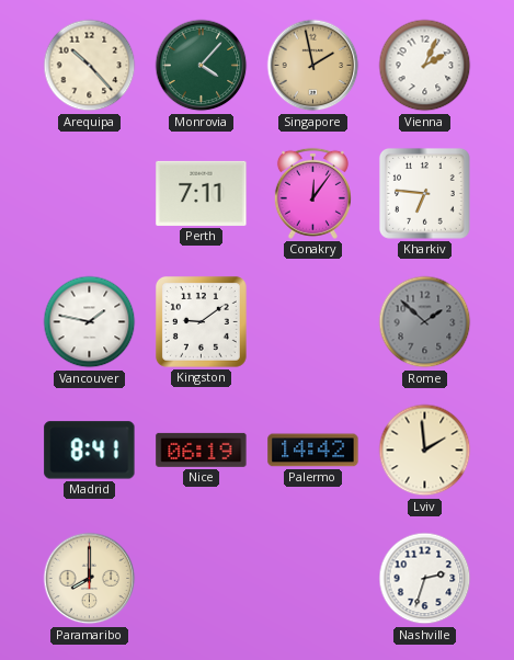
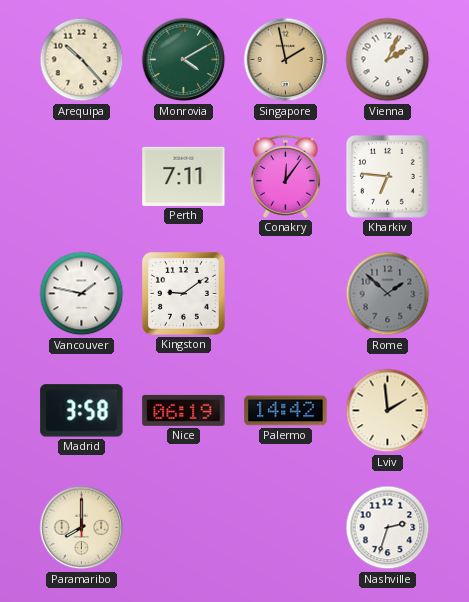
Monrovia: 4:07 -> 4:10
Madrid: 8:41 -> 3:58
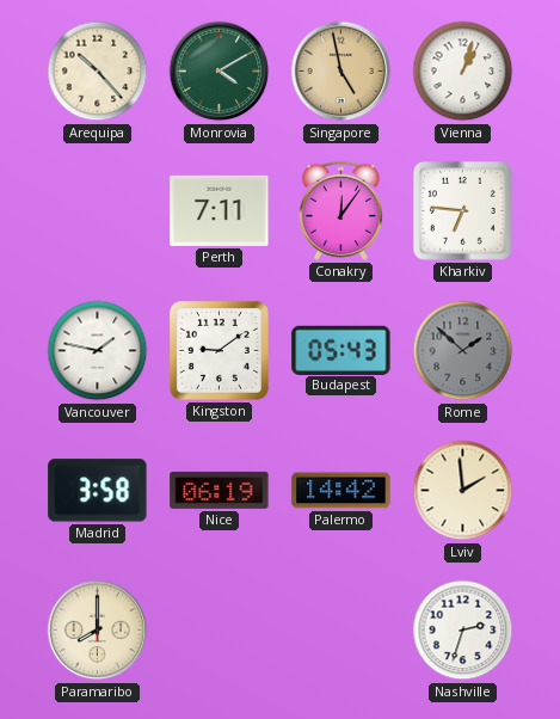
Singapore: 1:58 -> 4:58
Vienna: 2:04 -> 1:03
Budapest: none -> 05:43
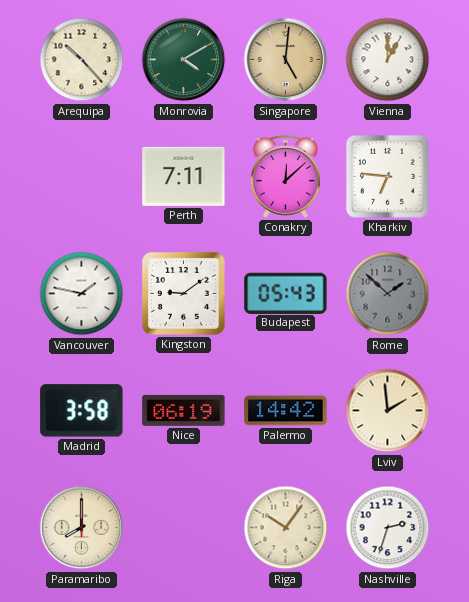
Singapore: 4:58 -> 5:01
Vienna: 1:03 -> 1:00
Conakry: 12:06 -> 12:08
Riga: none -> 10:06
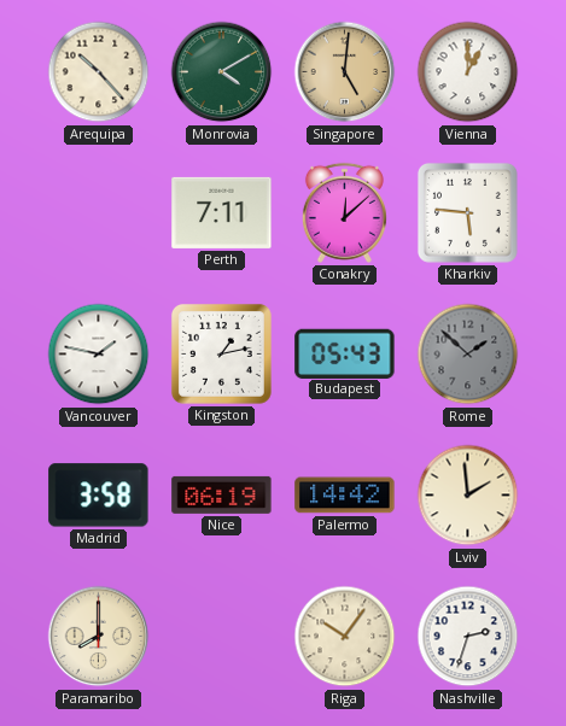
Kharkiv: 6:46 -> 5:46
Kingston: 9:09 -> 1:13
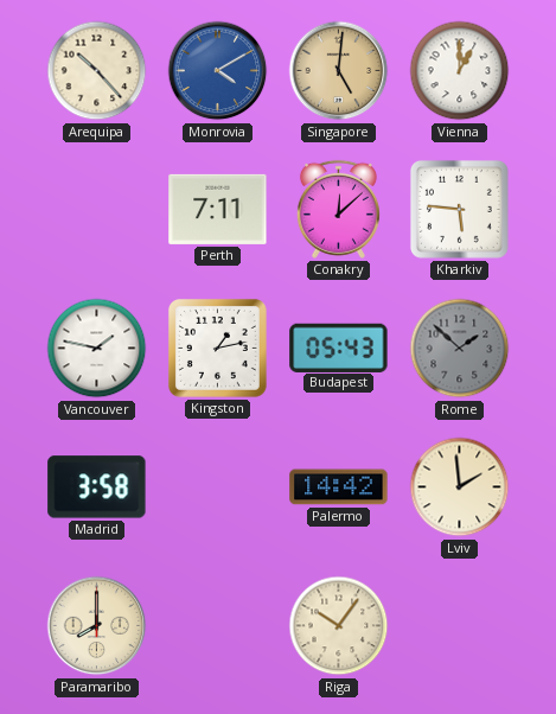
Monrovia dial: green -> blue
Nice: 06:19 -> none
Nashville: 2:33 -> none
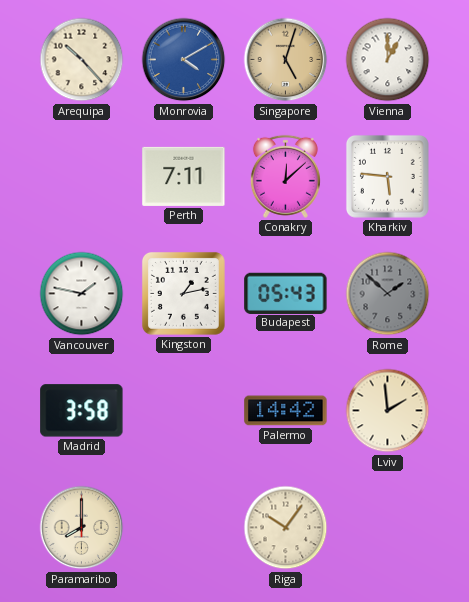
Singapore: 5:01 -> 5:03
